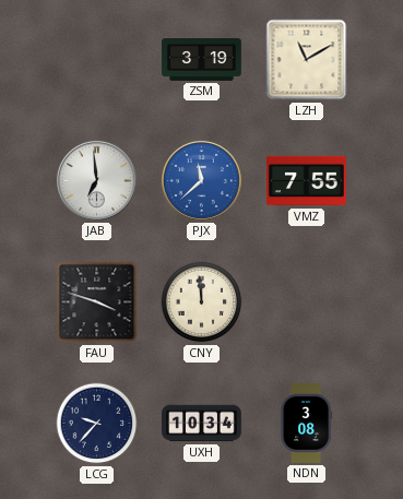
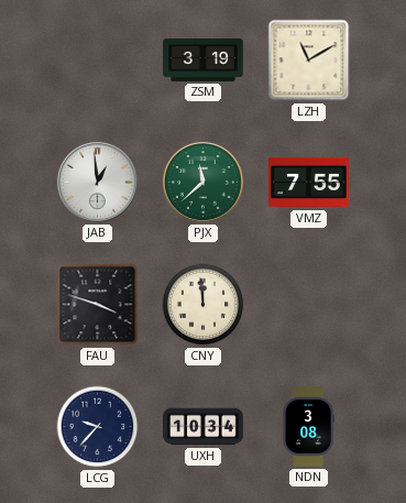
JAB: 6:59 -> 12:59
PJX dial: blue -> green
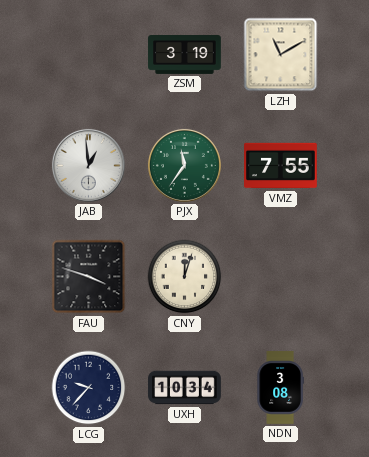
PJX: 11:38 -> 11:36
CNY: 11:59 -> 12:03
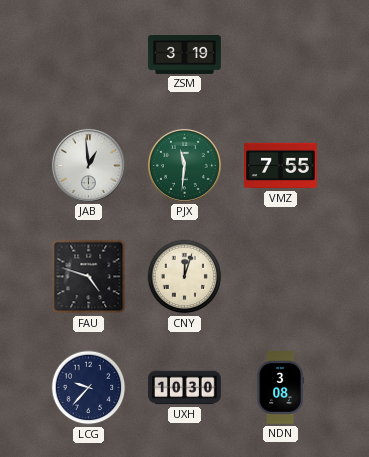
LZH: 11:10 -> none
PJX: 11:36 -> 11:31
FAU: 3:48 -> 4:48
UXH: 10:34 -> 10:30
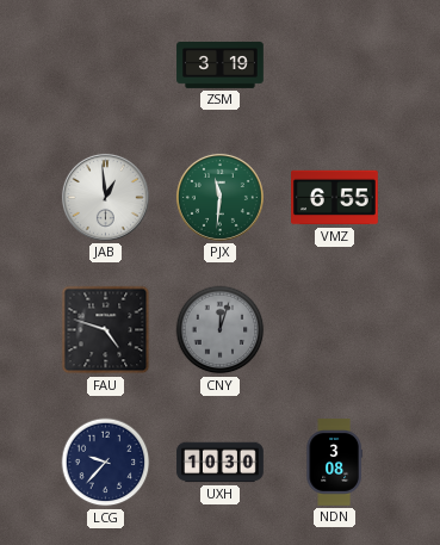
VMZ: 7:55 -> 6:55
CNY dial: cream -> grey
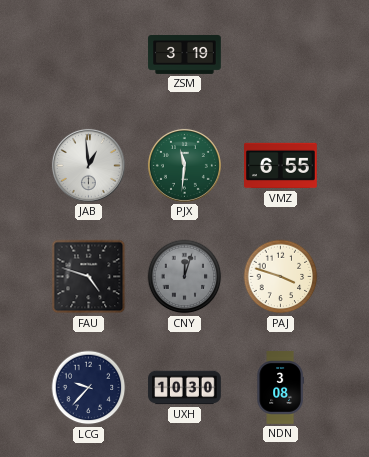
PAJ: none -> 3:48
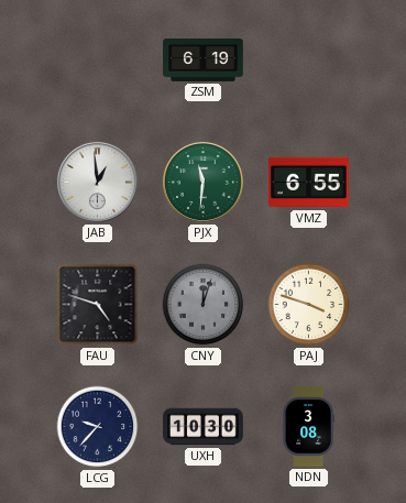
ZSM: 3:19 -> 6:19
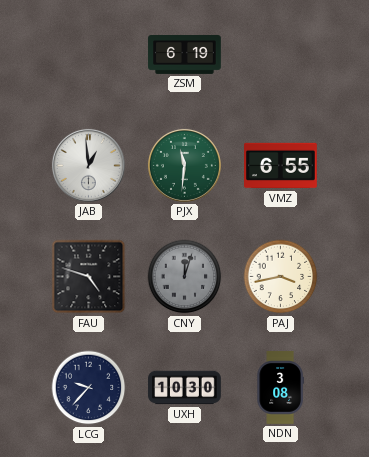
PAJ: 3:48 -> 3:43
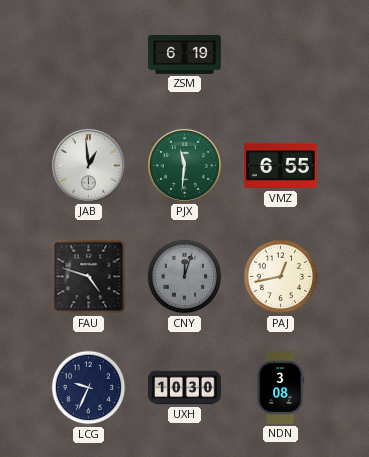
PAJ: 3:43 -> 12:43
LCG: 9:37 -> 9:34
